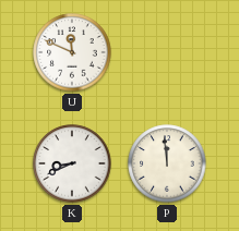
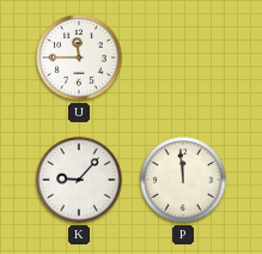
U: 11:49 -> 11:45
K: 8:41 -> 9:07
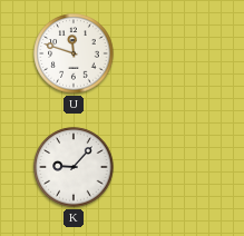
U: 11:45 -> 11:48
P: 11:59 -> none
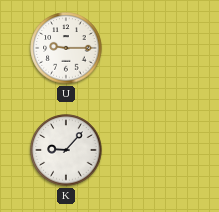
U: 11:48 -> 9:15
